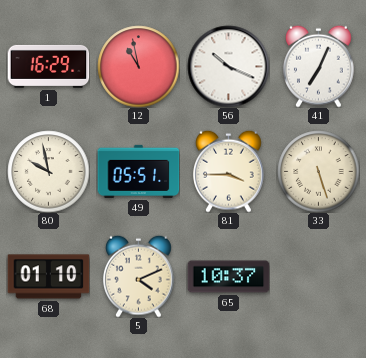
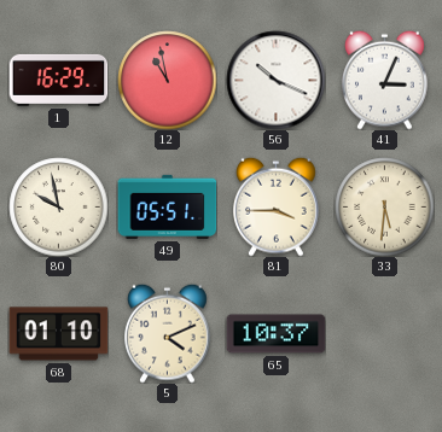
41: 7:04 -> 3:04
33: 5:27 -> 5:31
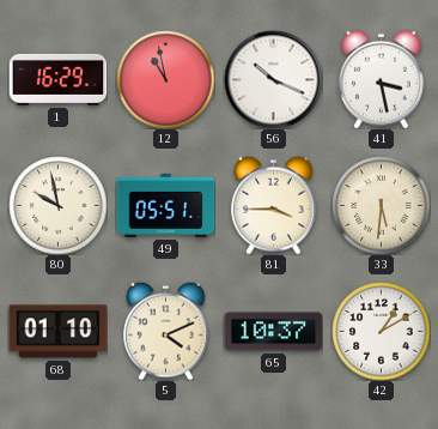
41: 3:04 -> 3:28
42: none -> 1:10
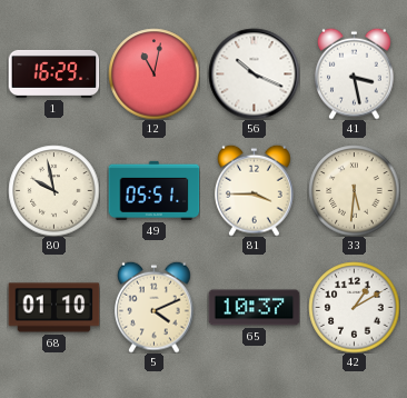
12: 10:58 -> 11:02
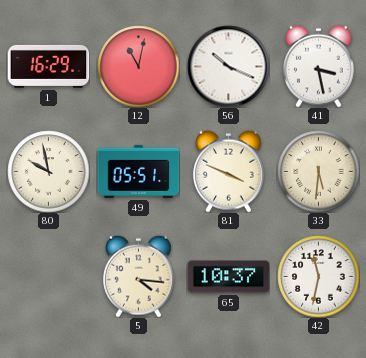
81: 3:45 -> 3:49
68: 01:10 -> none
5: 4:11 -> 4:16
42: 1:10 -> 11:32
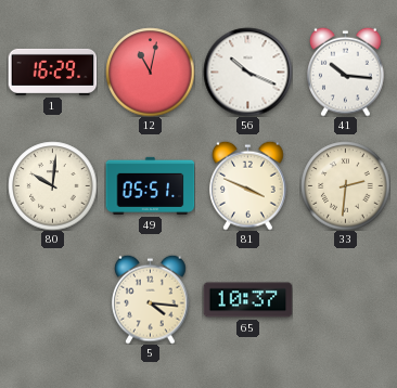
41: 3:28 -> 10:16
80: 9:58 -> 10:01
33: 5:31 -> 2:31
42: 11:32 -> none
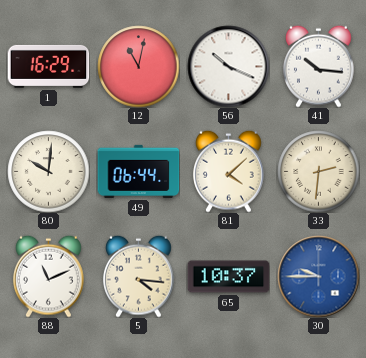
49: 05:51 -> 06:44
81: 3:49 -> 4:08
88: none -> 11:11
30: none -> 9:45
